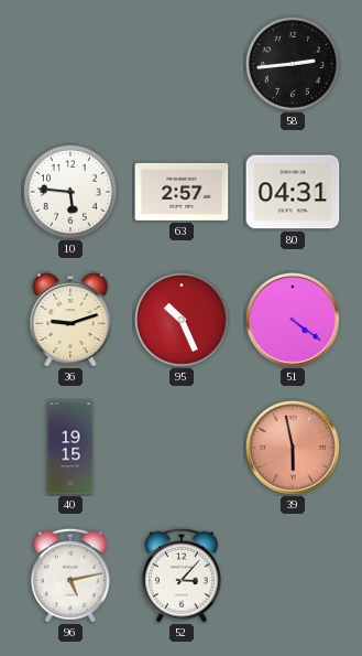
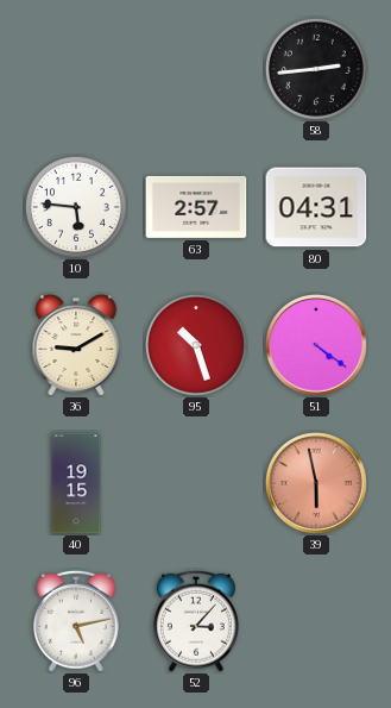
36: 9:12 -> 9:10
95: 10:26 -> 10:27
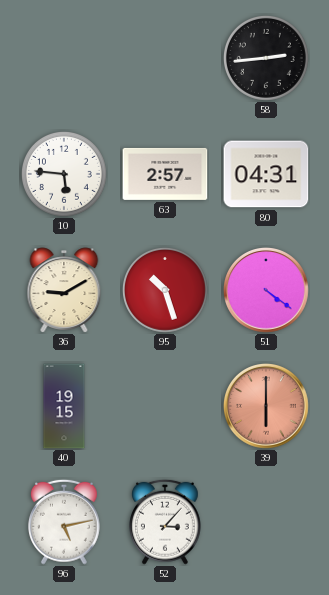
39: 5:58 -> 6:00
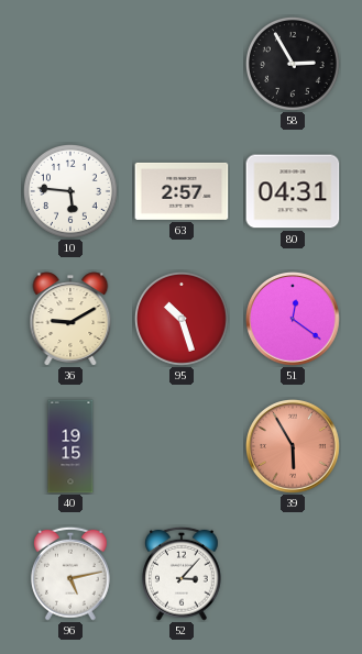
58: 2:44 -> 2:55
51: 4:21 -> 12:21
39: 6:00 -> 5:55
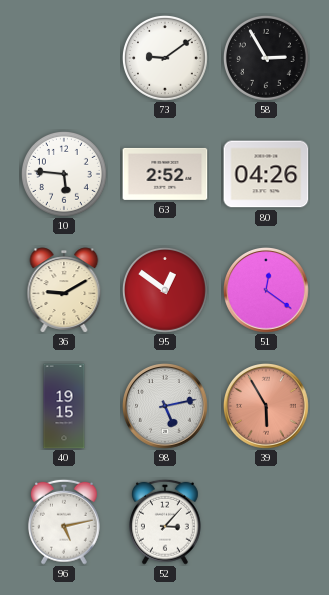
73: none -> 9:09
63: 2:57 -> 2:52
80: 04:31 -> 04:26
95: 10:27 -> 12:51
98: none -> 5:13
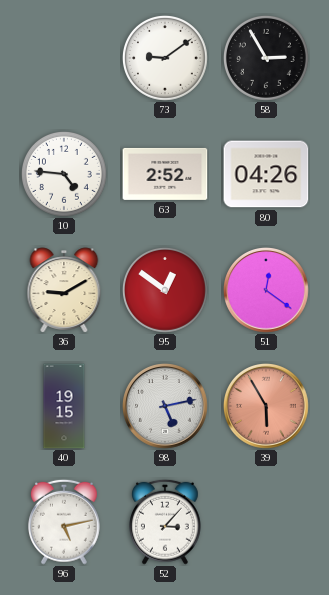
10: 5:46 -> 4:46
